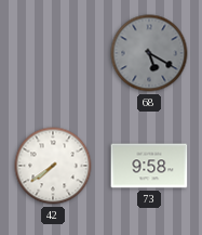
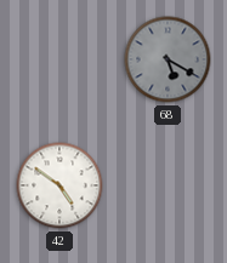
42: 7:39 -> 4:51
73: 9:58 -> none
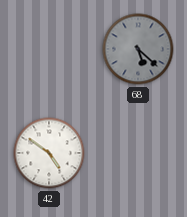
68: 5:20 -> 5:22
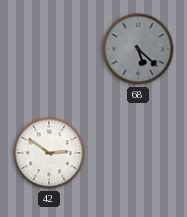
42: 4:51 -> 2:51
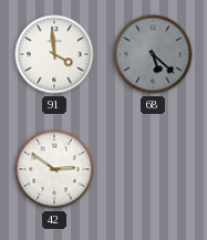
91: none -> 3:59
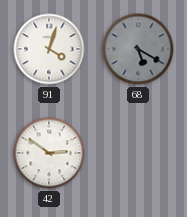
91: 3:59 -> 4:03
68: 5:22 -> 5:20
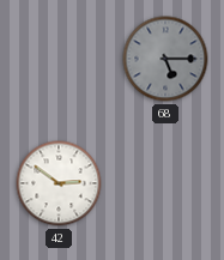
91: 4:03 -> none
68: 5:20 -> 5:15
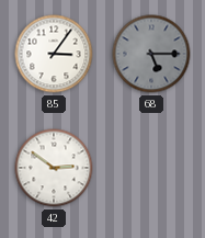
85: none -> 3:06
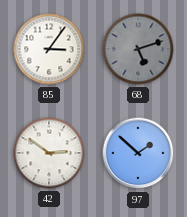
68: 5:15 -> 5:12
97: none -> 1:52
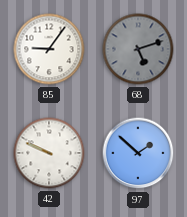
85: 3:06 -> 9:06
42: 2:51 -> 9:49
